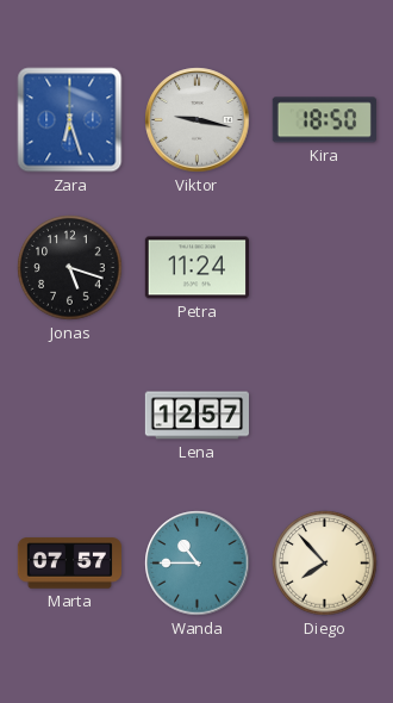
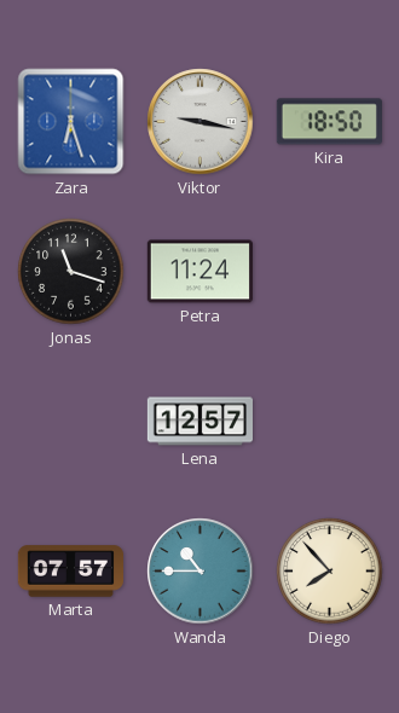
Jonas: 5:18 -> 11:18
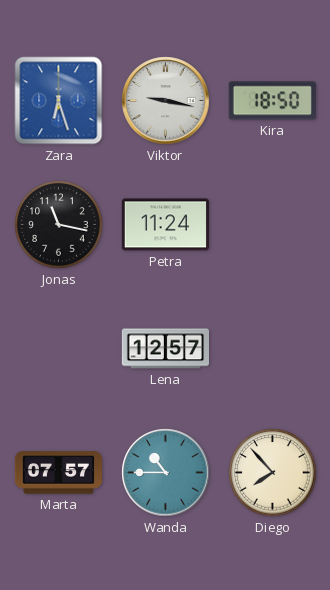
Jonas: 11:18 -> 11:17
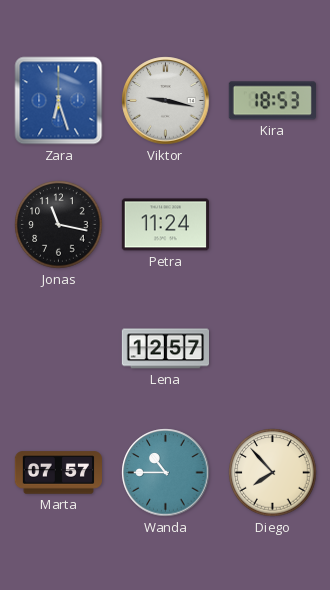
Kira: 18:50 -> 18:53
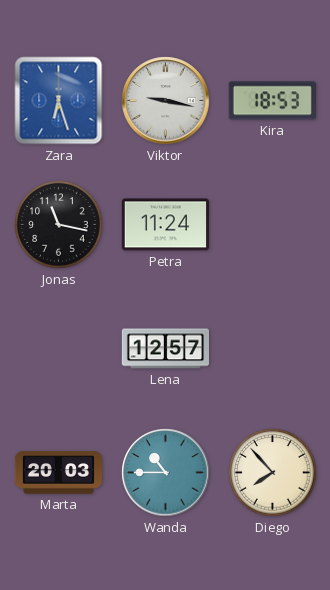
Marta: 07:57 -> 20:03
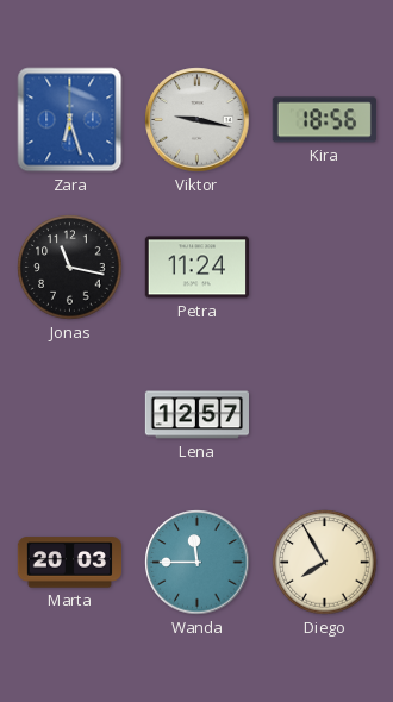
Kira: 18:53 -> 18:56
Wanda: 10:45 -> 11:45
Diego: 7:53 -> 7:55
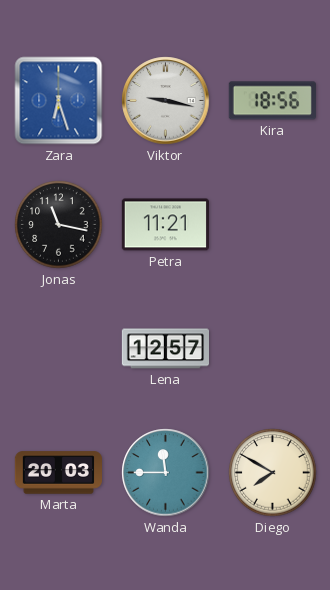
Petra: 11:24 -> 11:21
Diego: 7:55 -> 7:50
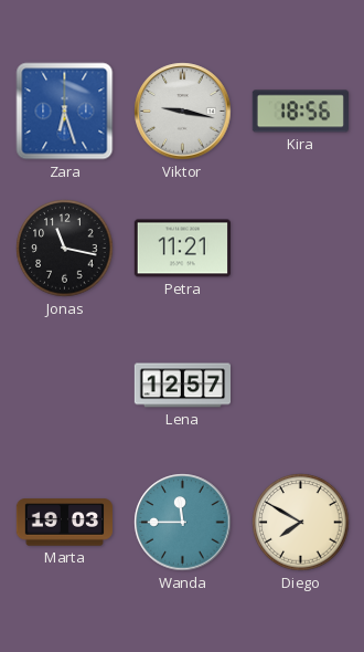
Marta: 20:03 -> 19:03
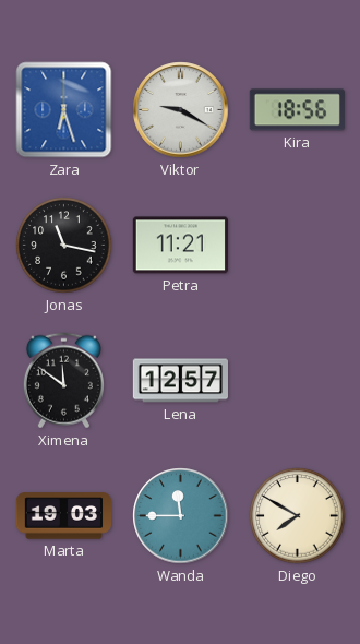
Viktor: 9:17 -> 9:20
Ximena: none -> 11:51
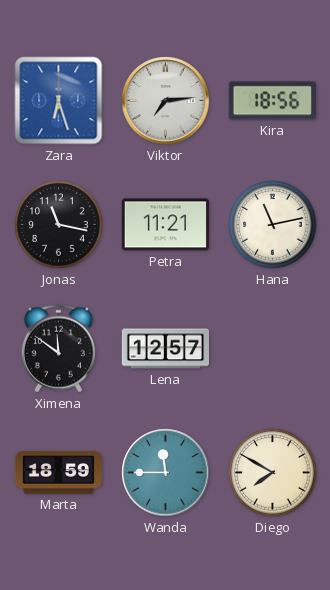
Viktor: 9:20 -> 7:14
Hana: none -> 11:13
Marta: 19:03 -> 18:59
